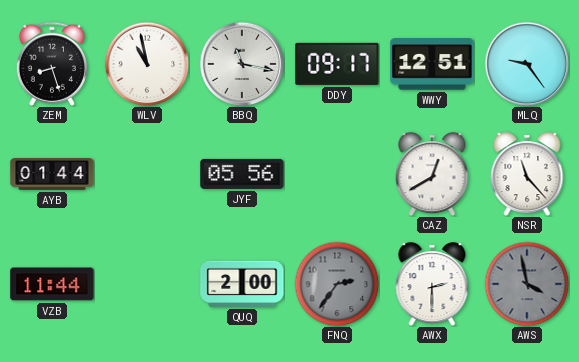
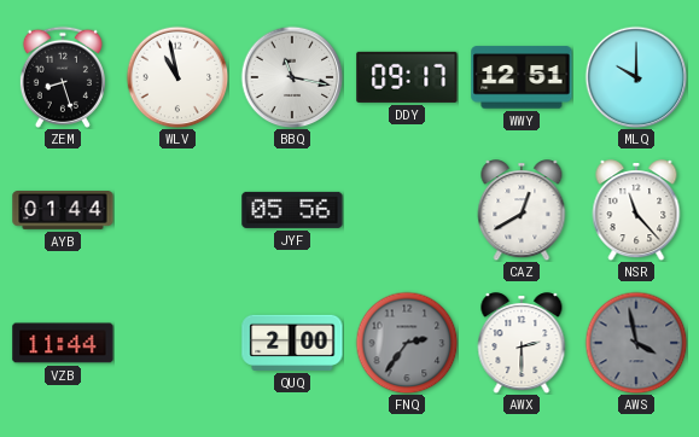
MLQ: 9:24 -> 10:00
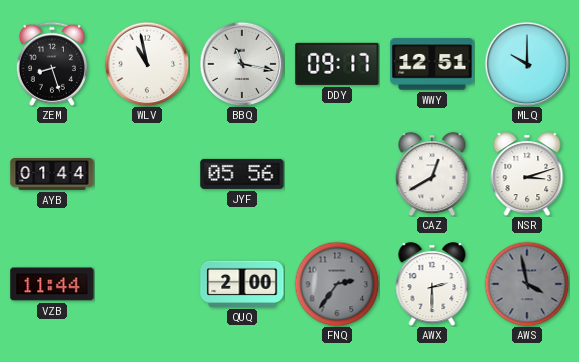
NSR: 11:23 -> 3:12
